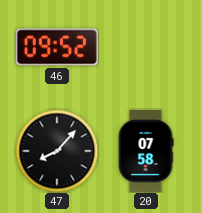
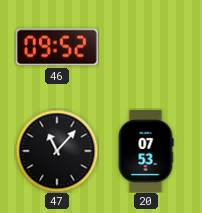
47: 8:07 -> 11:07
20: 07:58 -> 07:53
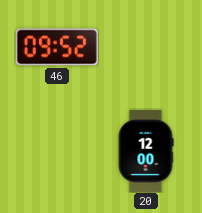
47: 11:07 -> none
20: 07:53 -> 12:00
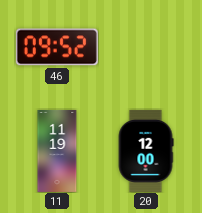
11: none -> 11:19
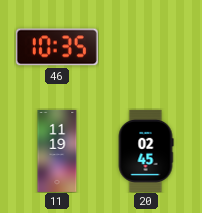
46: 09:52 -> 10:35
20: 12:00 -> 02:45
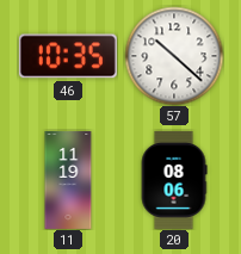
57: none -> 10:22
20: 02:45 -> 08:06
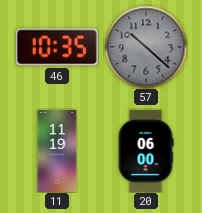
57 dial: white -> grey
20: 08:06 -> 06:00
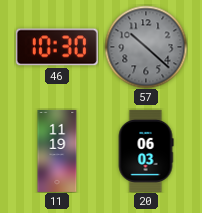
46: 10:35 -> 10:30
20: 06:00 -> 06:03
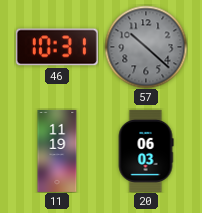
46: 10:30 -> 10:31
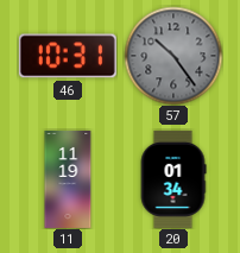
57: 10:22 -> 10:24
20: 06:03 -> 01:34
